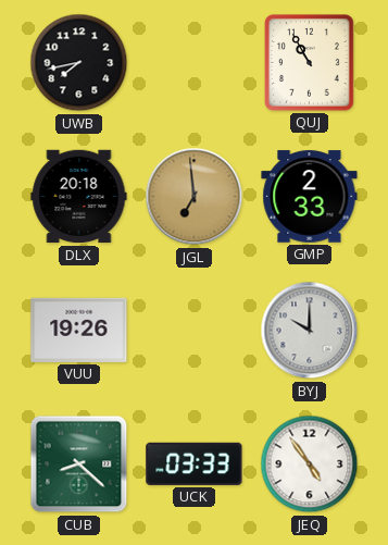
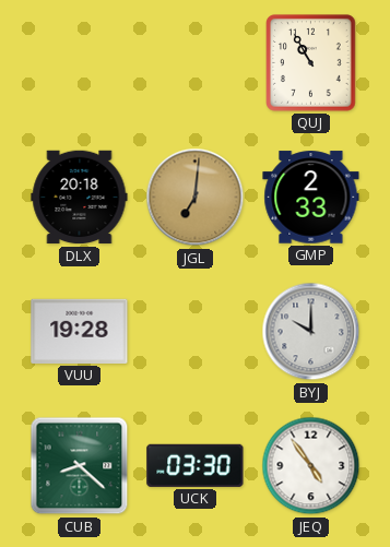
UWB: 7:43 -> none
JGL: 6:59 -> 7:01
VUU: 19:26 -> 19:28
UCK: 03:33 -> 03:30
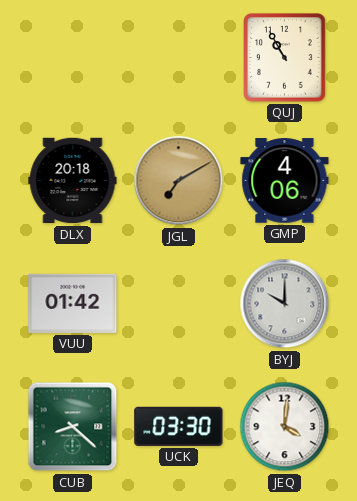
JGL: 7:01 -> 7:10
GMP: 2:33 -> 4:06
VUU: 19:28 -> 01:42
JEQ: 4:54 -> 4:01
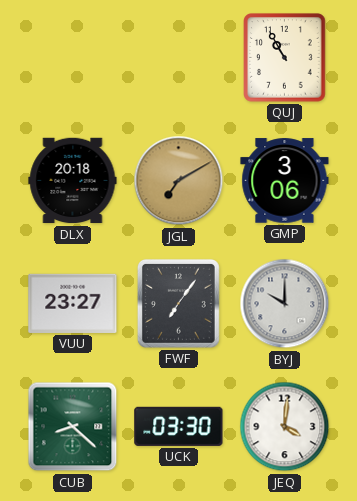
GMP: 4:06 -> 3:06
VUU: 01:42 -> 23:27
FWF: none -> 7:06
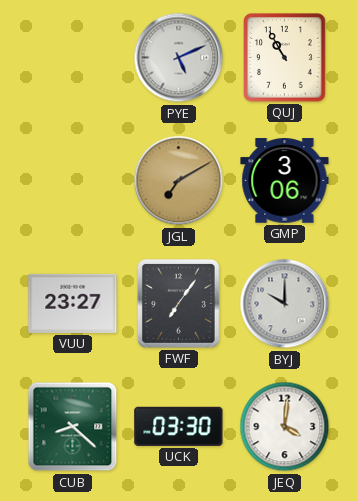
PYE: none -> 5:11
DLX: 20:18 -> none
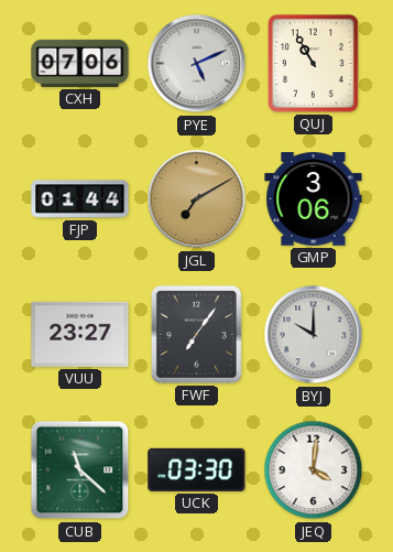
CXH: none -> 07:06
FJP: none -> 01:44
CUB: 8:22 -> 11:22
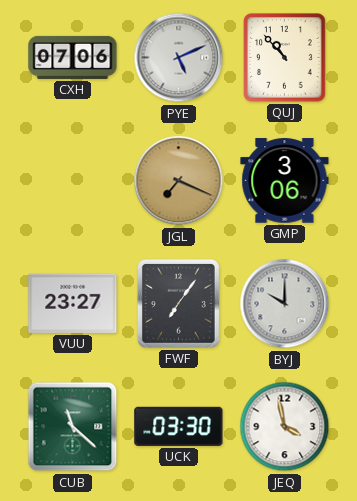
QUJ: 10:55 -> 10:53
FJP: 01:44 -> none
JGL: 7:10 -> 7:19
JEQ: 4:01 -> 3:58
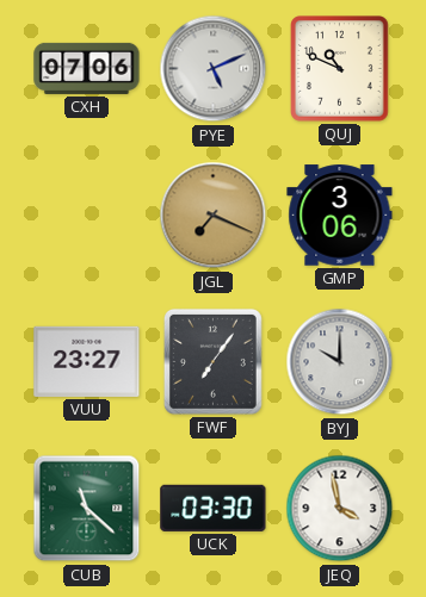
QUJ: 10:53 -> 10:49
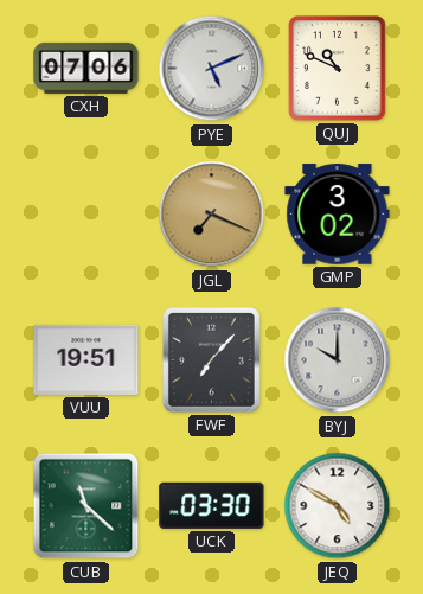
GMP: 3:06 -> 3:02
VUU: 23:27 -> 19:51
FWF: 7:06 -> 7:07
JEQ: 3:58 -> 4:50
